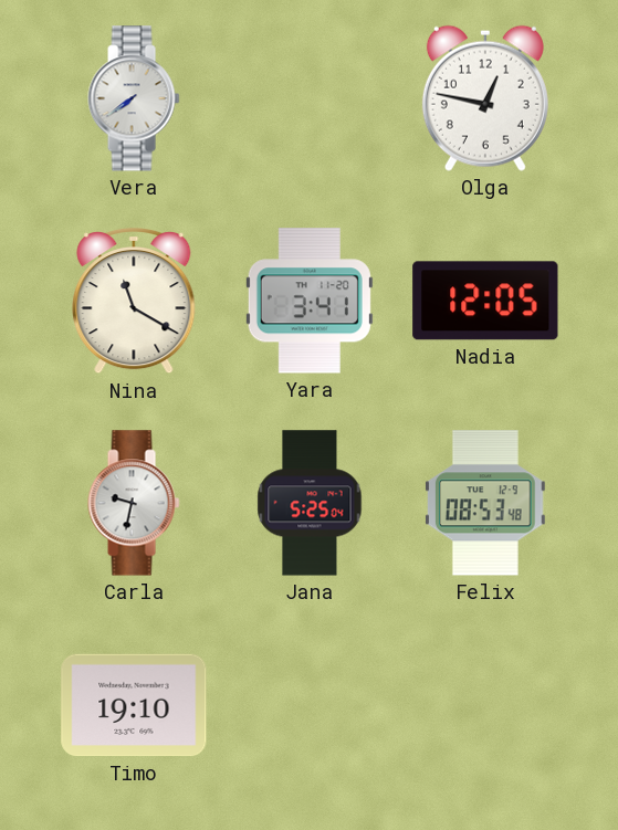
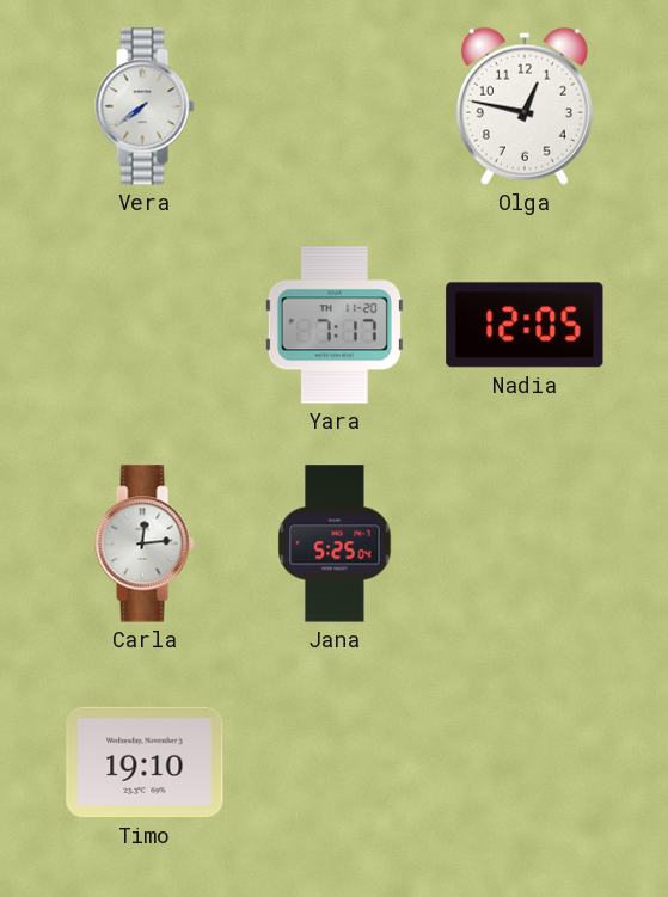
Nina: 11:20 -> none
Yara: 3:41 -> 7:17
Carla: 9:32 -> 12:14
Felix: 08:53 -> none
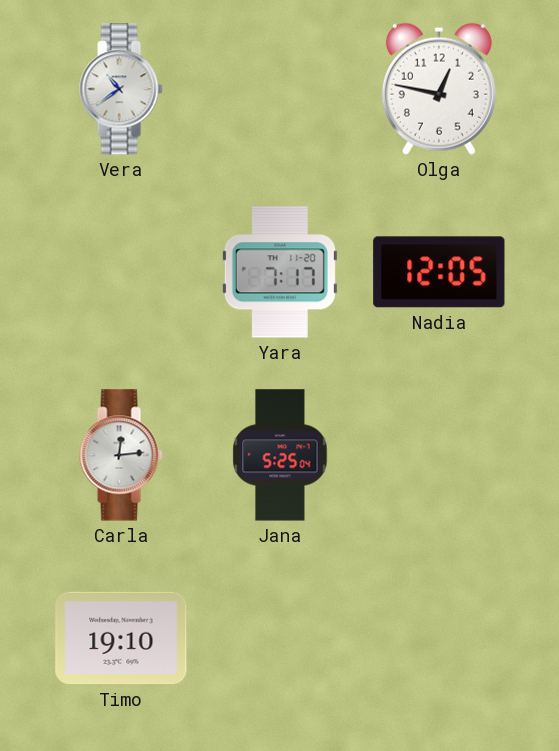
Vera: 7:39 -> 10:39
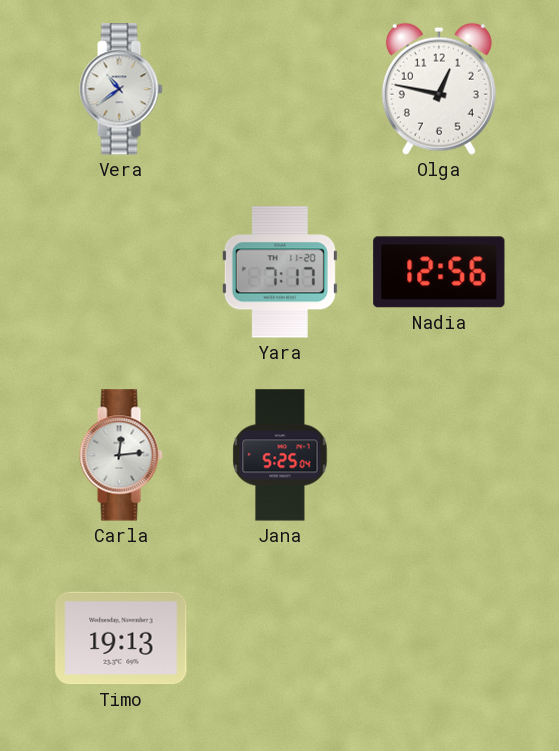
Nadia: 12:05 -> 12:56
Timo: 19:10 -> 19:13
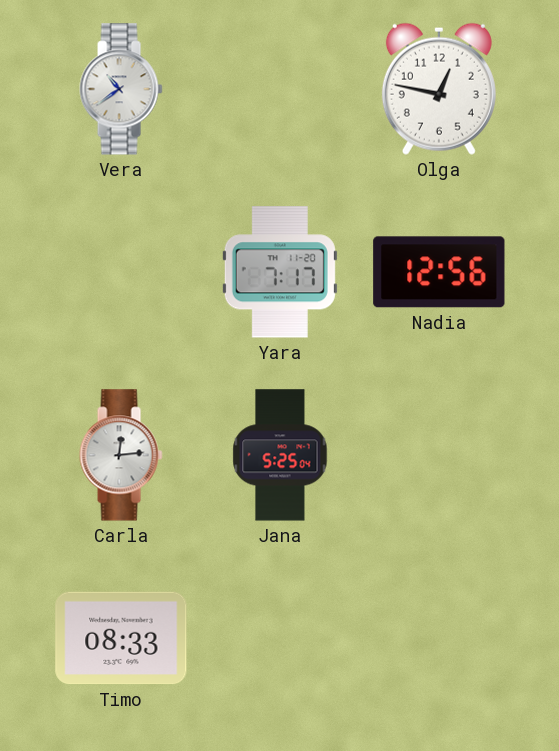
Timo: 19:13 -> 08:33
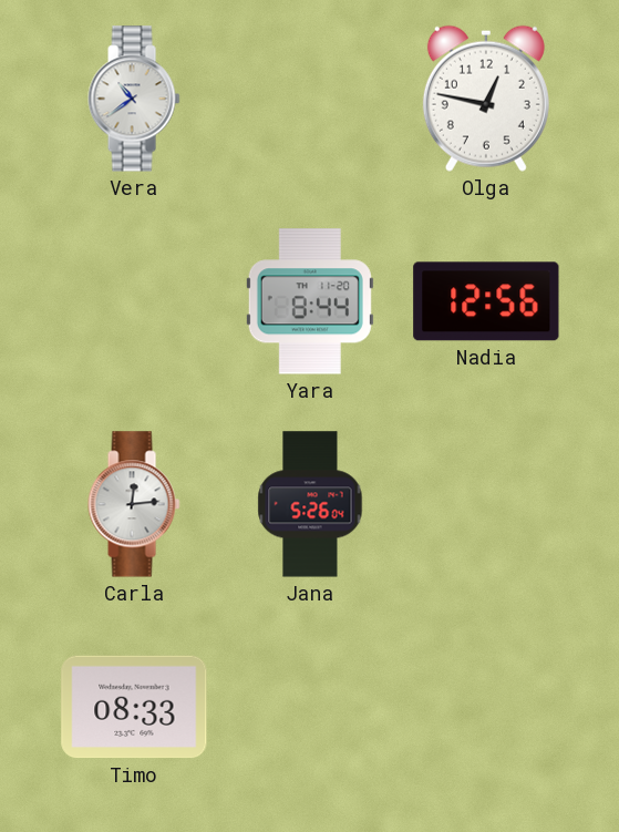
Yara: 7:17 -> 8:44
Jana: 5:25 -> 5:26
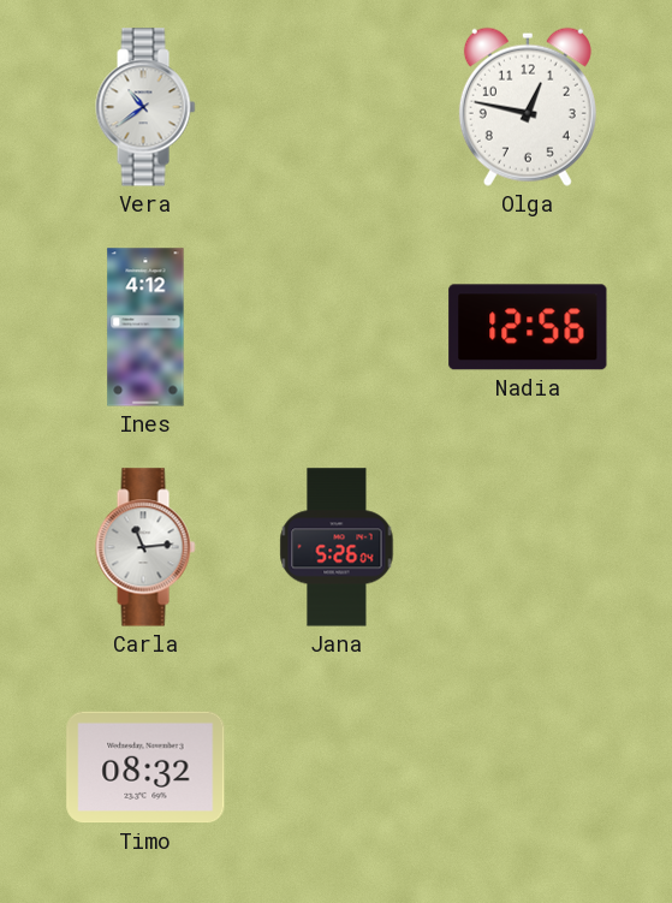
Ines: none -> 4:12
Yara: 8:44 -> none
Carla: 12:14 -> 11:14
Timo: 08:33 -> 08:32
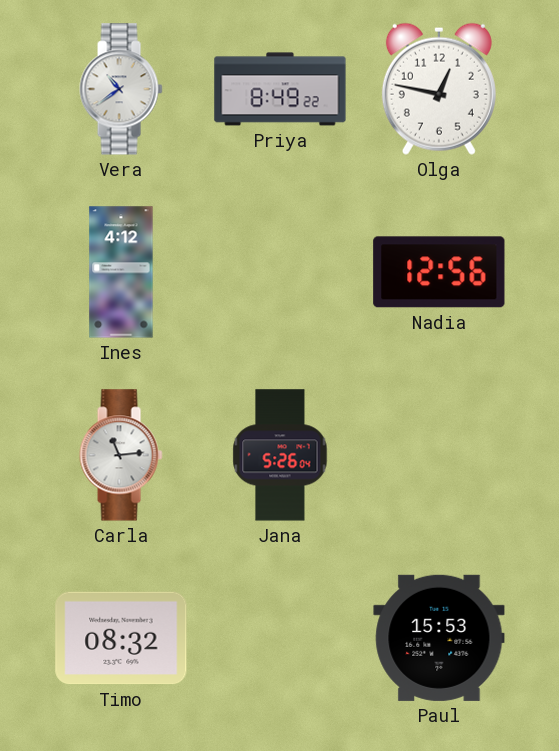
Priya: none -> 8:49
Paul: none -> 15:53
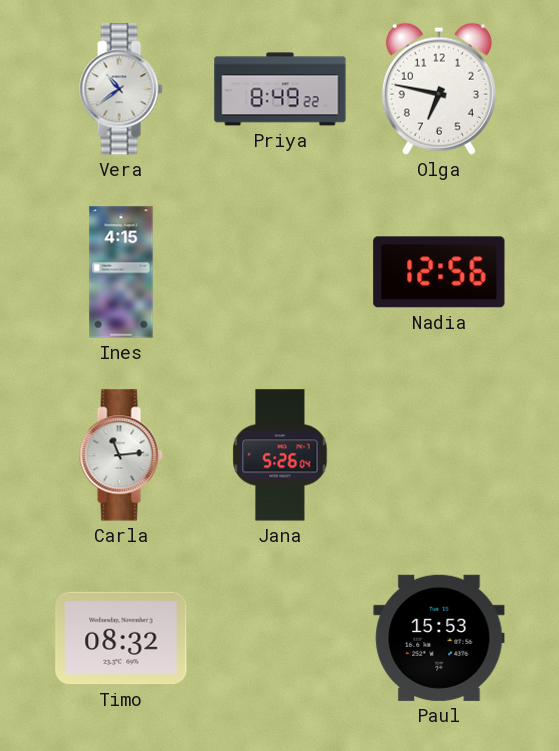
Olga: 12:47 -> 6:47
Ines: 4:12 -> 4:15
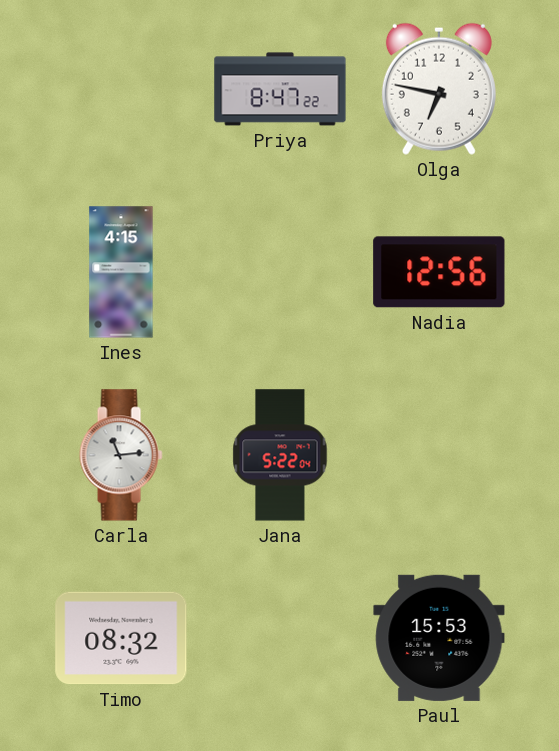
Vera: 10:39 -> none
Priya: 8:49 -> 8:47
Jana: 5:26 -> 5:22
